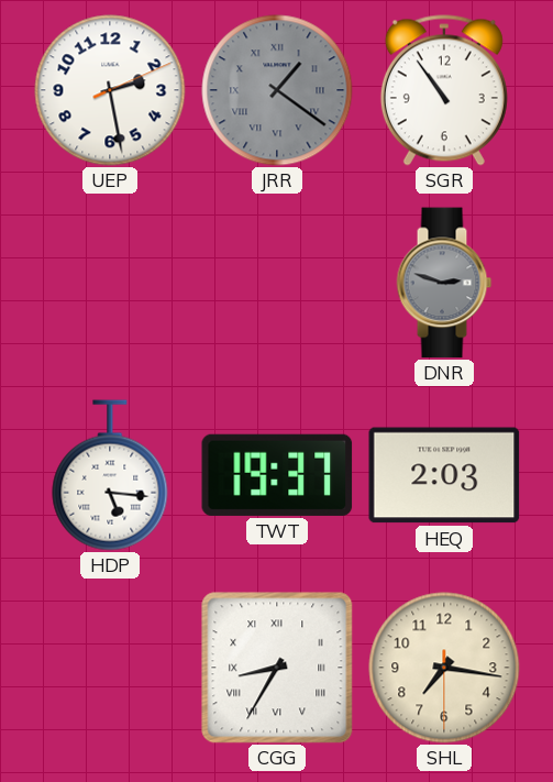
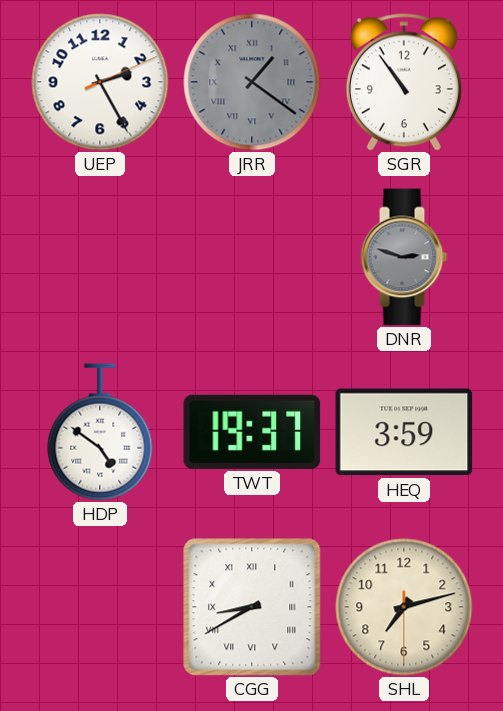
UEP: 2:28 -> 2:25
HDP: 5:16 -> 4:51
HEQ: 2:03 -> 3:59
CGG: 8:35 -> 8:40
SHL: 7:16 -> 7:12
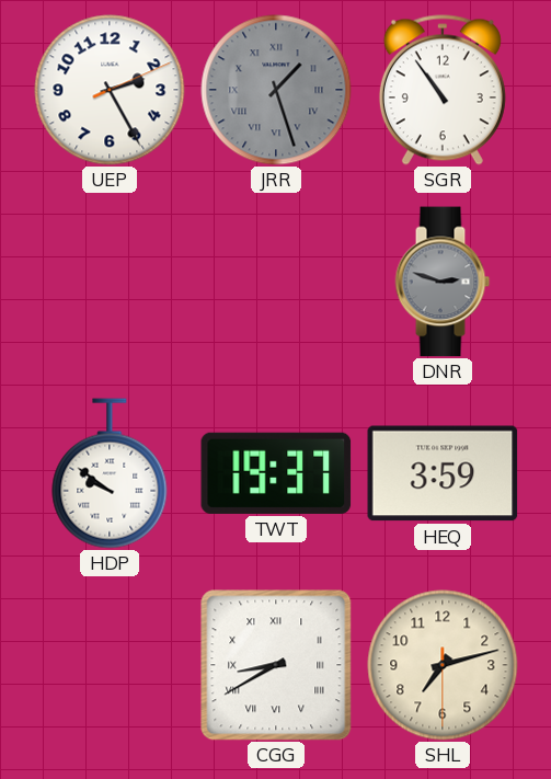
JRR: 1:21 -> 1:27
HDP: 4:51 -> 9:51
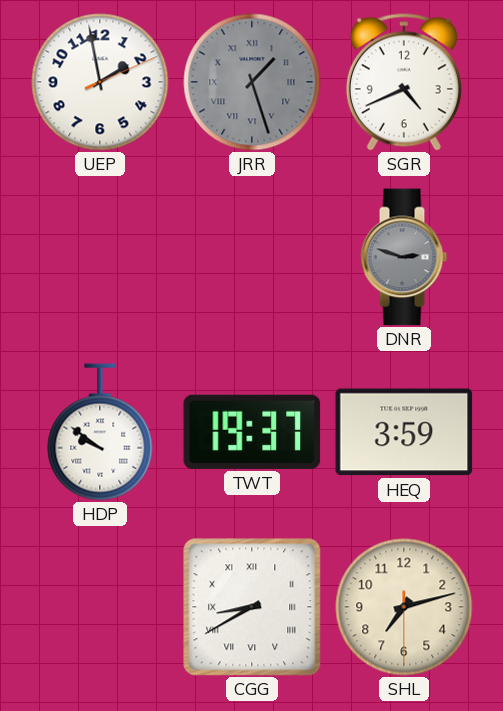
UEP: 2:25 -> 1:58
SGR: 10:54 -> 4:41
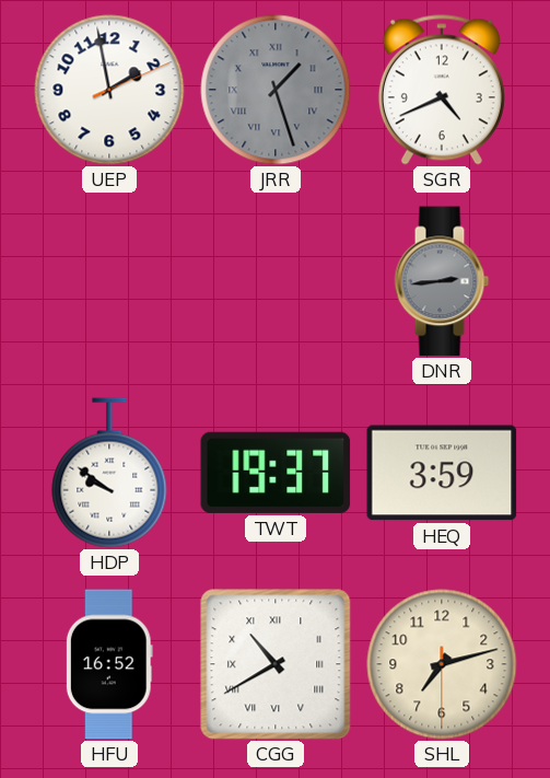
DNR: 2:48 -> 2:44
HFU: none -> 16:52
CGG: 8:40 -> 10:40
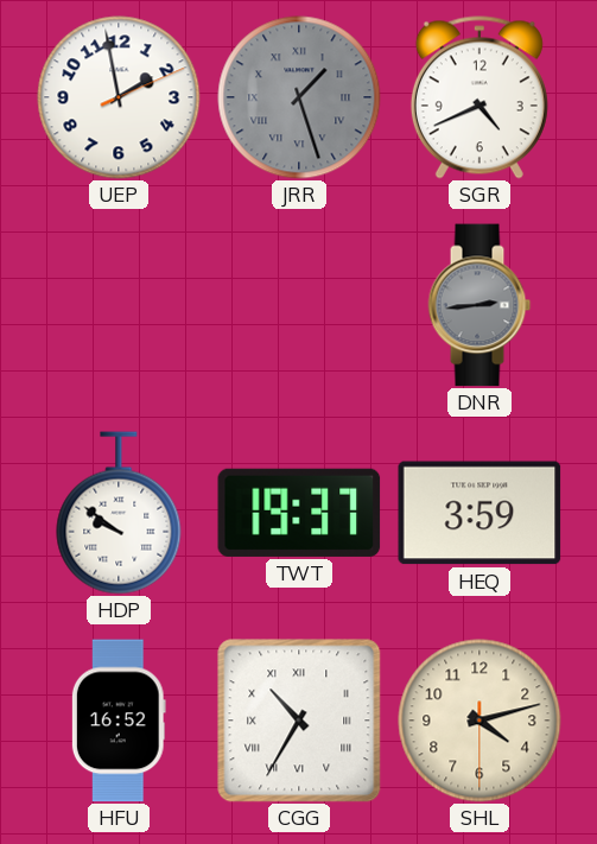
CGG: 10:40 -> 10:35
SHL: 7:12 -> 4:12
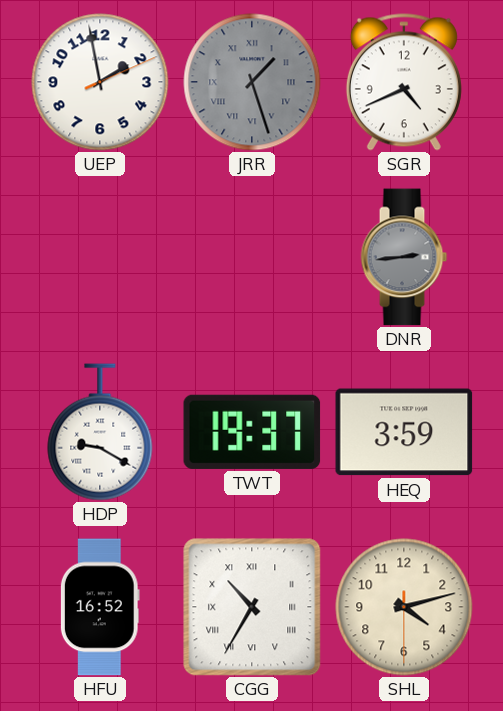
HDP: 9:51 -> 9:20
